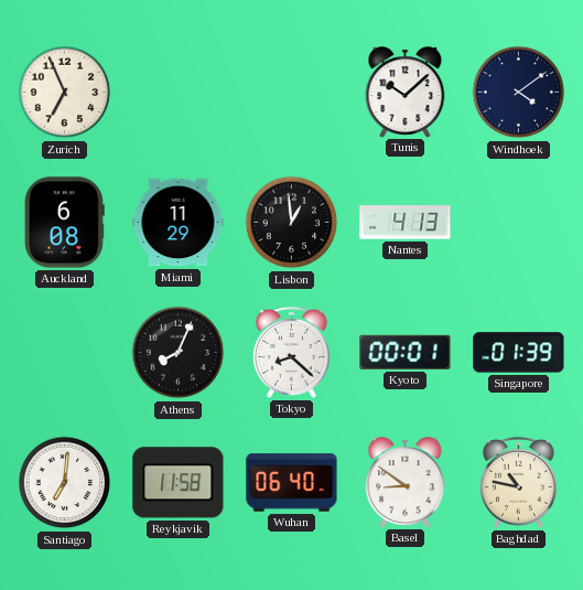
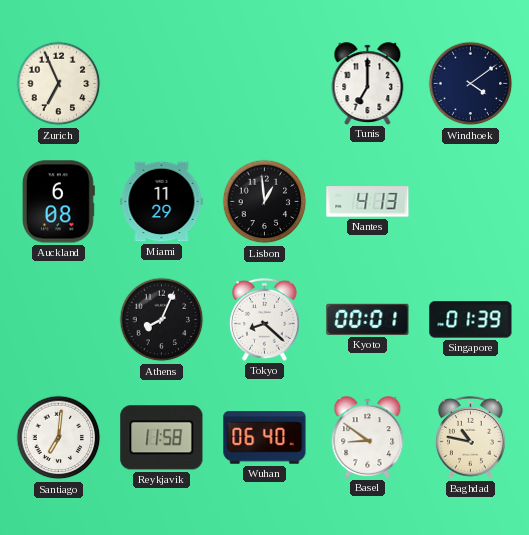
Tunis: 10:08 -> 7:00
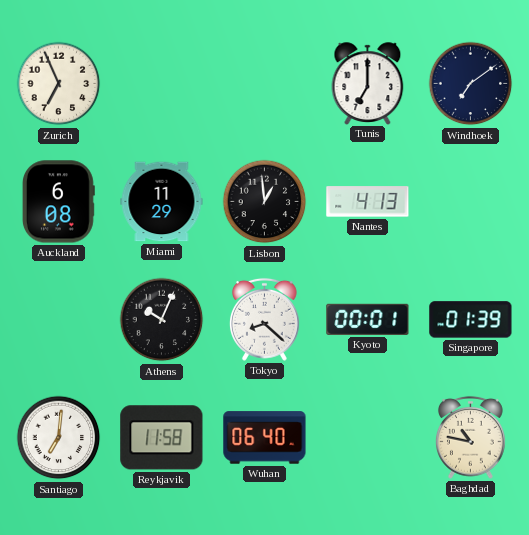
Windhoek: 4:09 -> 7:09
Athens: 8:04 -> 10:04
Basel: 8:51 -> none
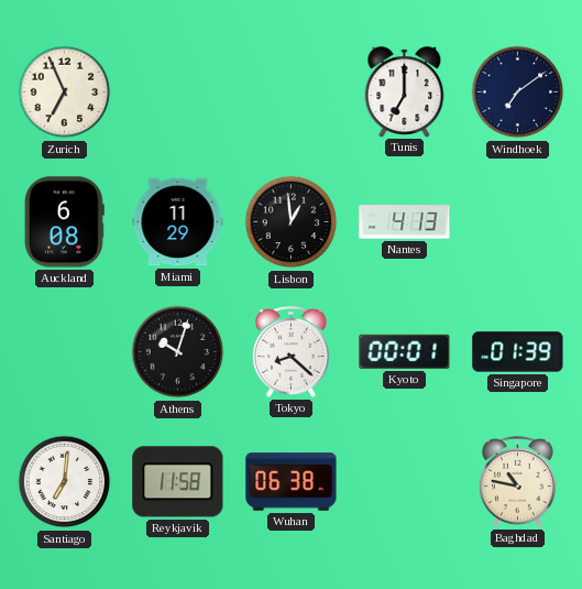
Athens: 10:04 -> 10:03
Wuhan: 06:40 -> 06:38
